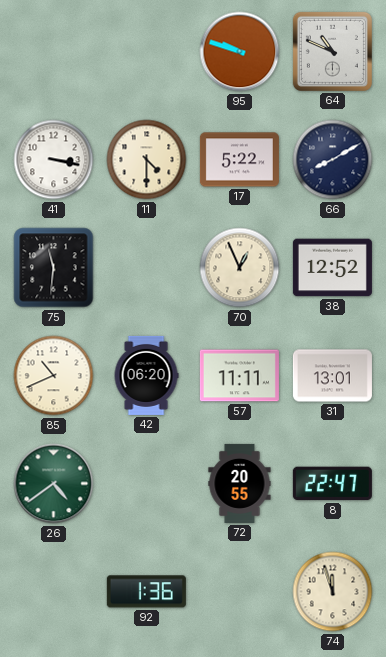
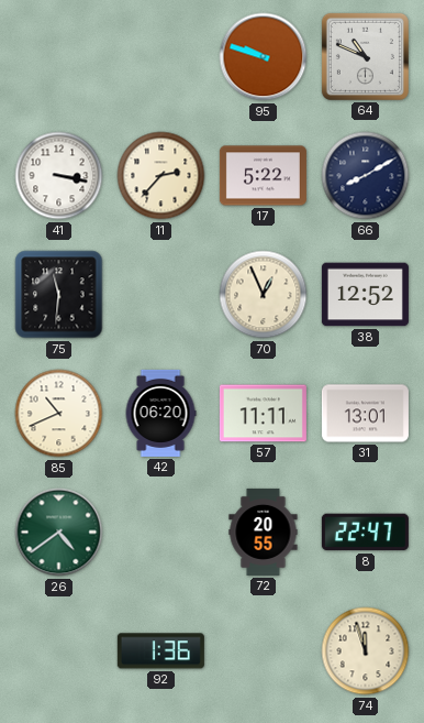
11: 4:30 -> 2:37
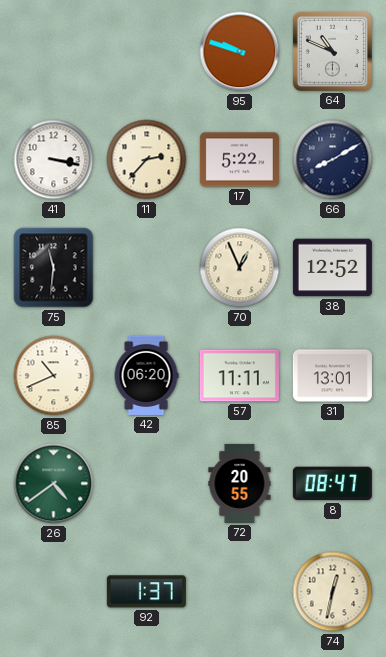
8: 22:47 -> 08:47
92: 1:36 -> 1:37
74: 11:57 -> 12:32
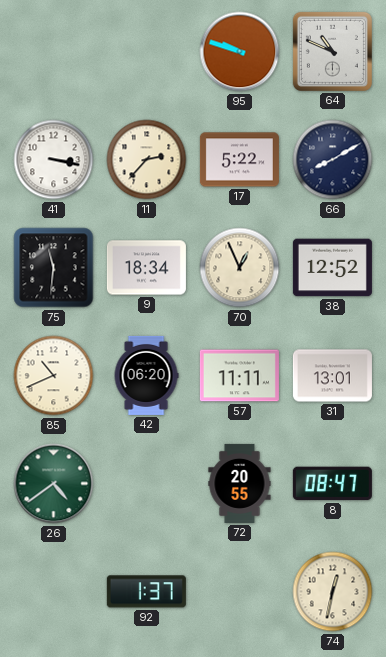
9: none -> 18:34
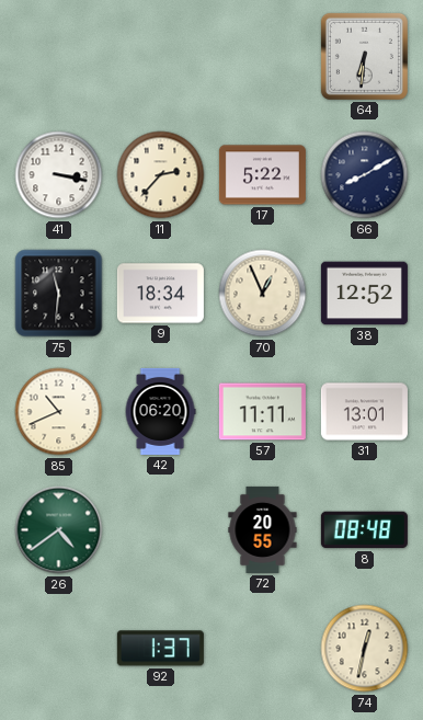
95: 9:48 -> none
64: 10:49 -> 6:31
8: 08:47 -> 08:48
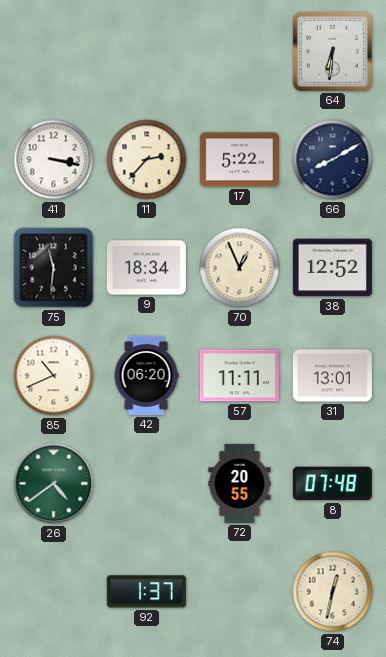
8: 08:48 -> 07:48
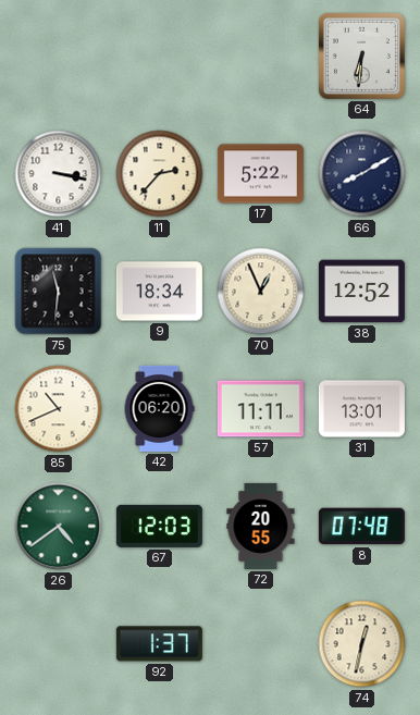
67: none -> 12:03
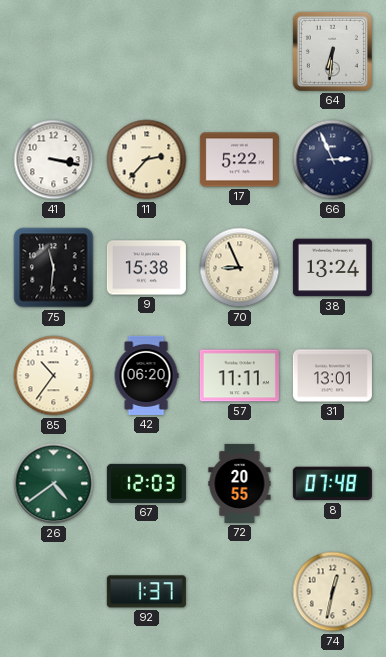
66: 8:10 -> 2:56
9: 18:34 -> 15:38
70: 12:56 -> 8:56
38: 12:52 -> 13:24
85: 10:41 -> 10:36
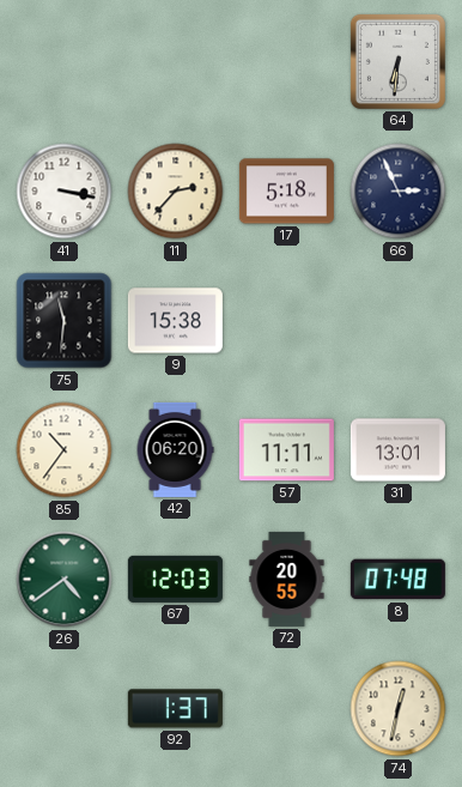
17: 5:22 -> 5:18
70: 8:56 -> none
38: 13:24 -> none
